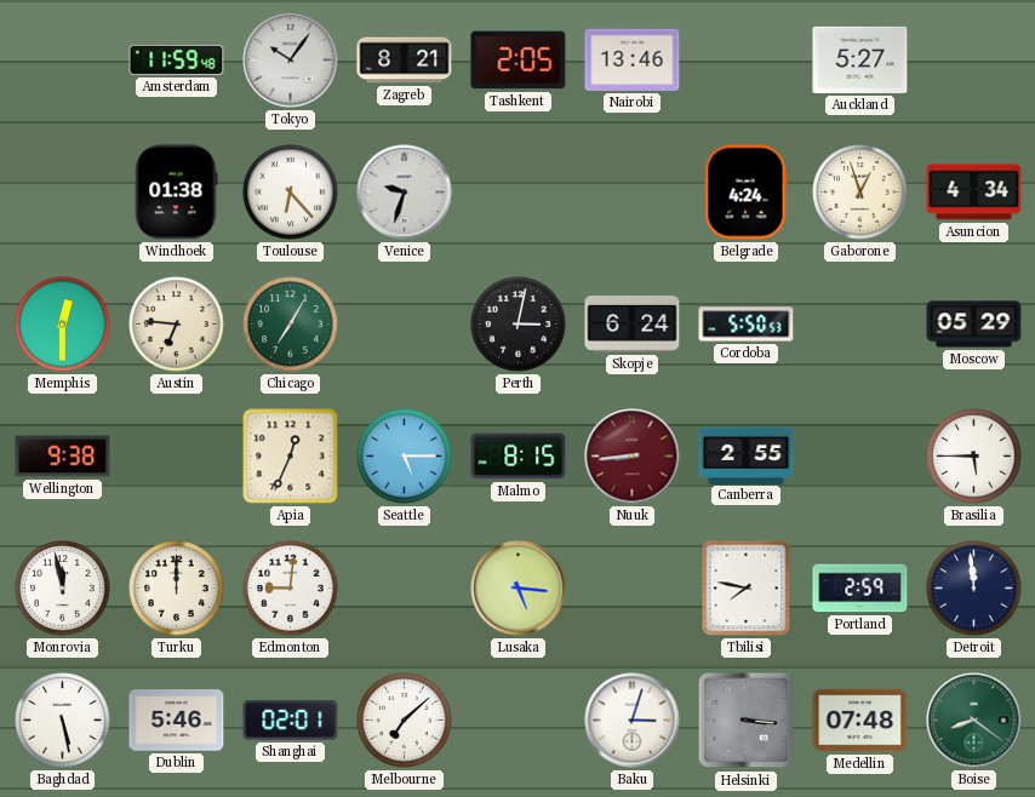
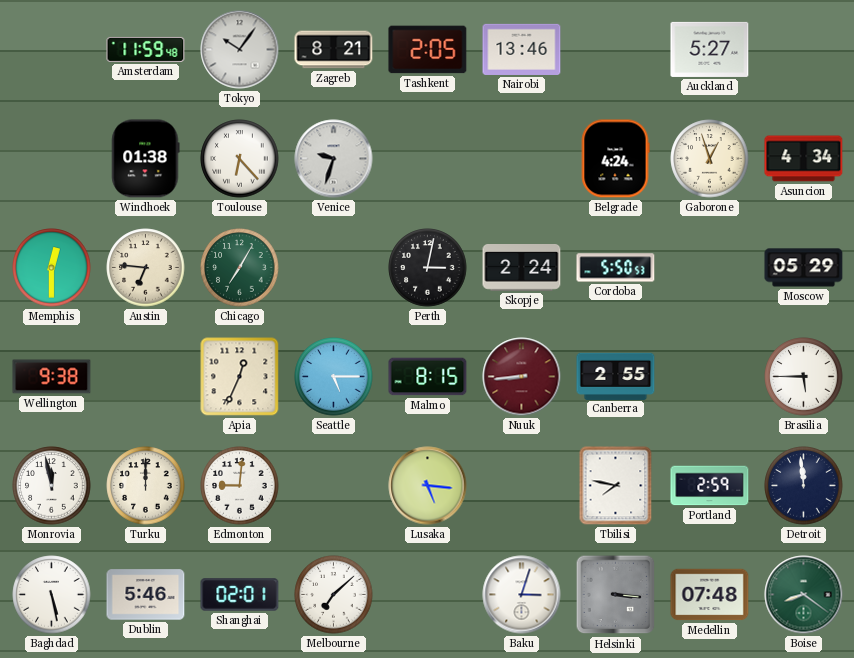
Skopje: 6:24 -> 2:24
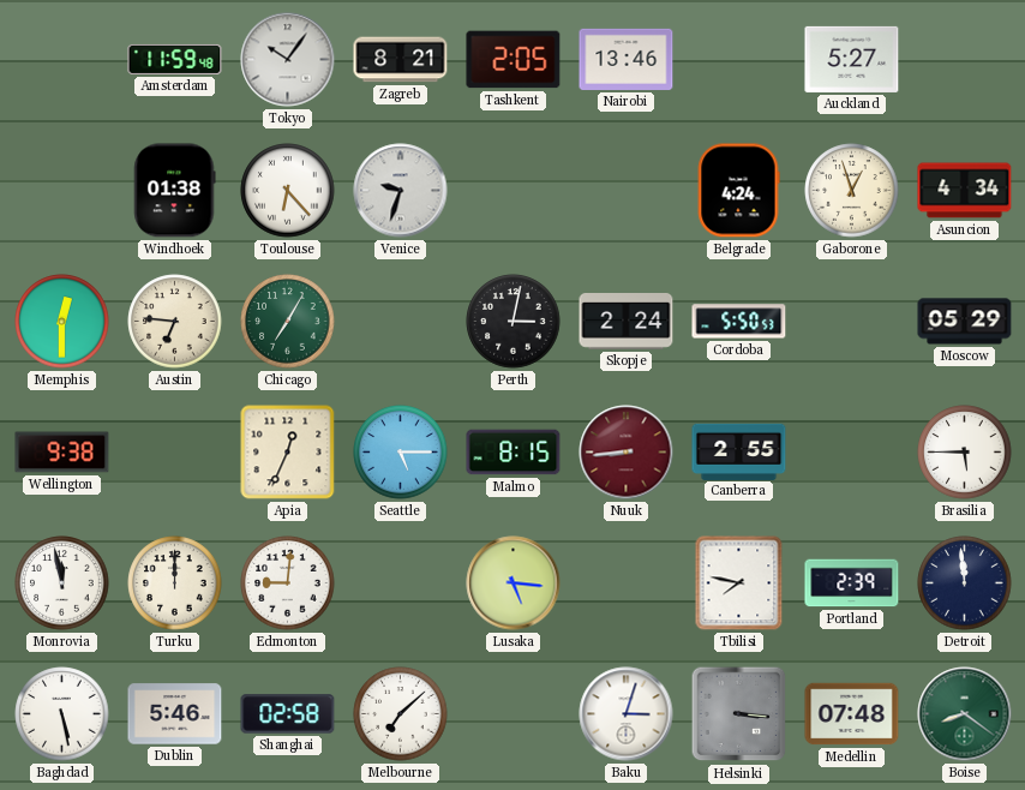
Portland: 2:59 -> 2:39
Shanghai: 02:01 -> 02:58
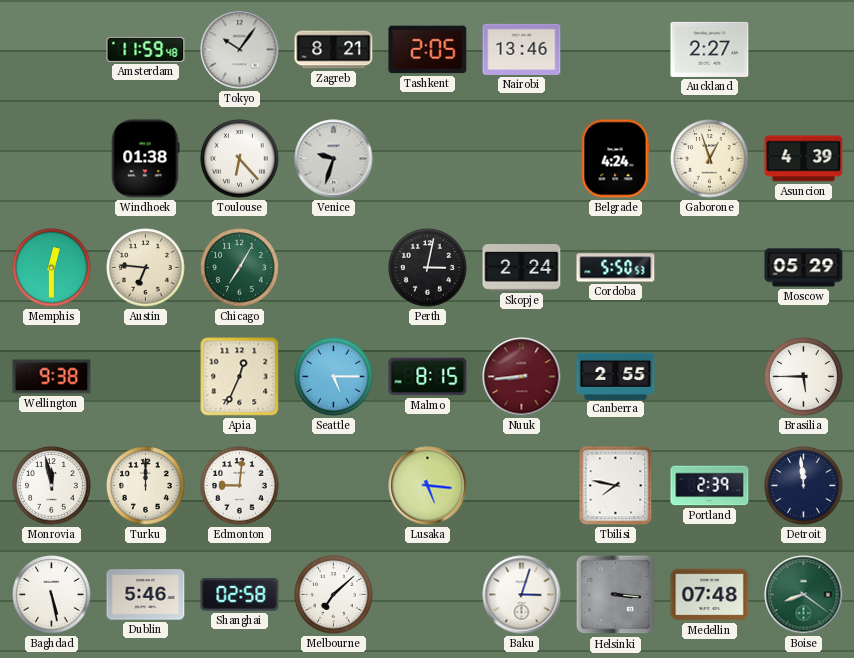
Auckland: 5:27 -> 2:27
Asuncion: 4:34 -> 4:39
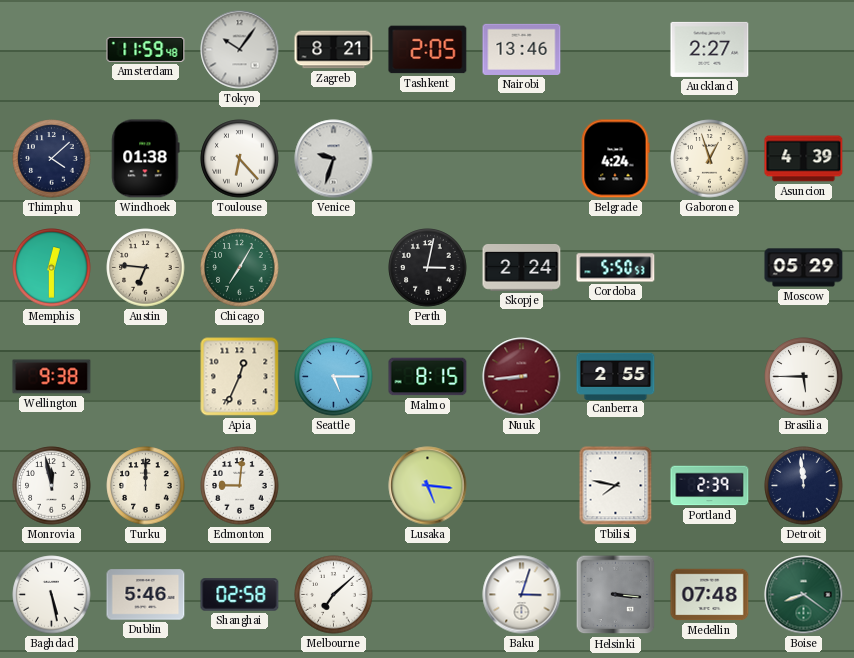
Thimphu: none -> 4:08
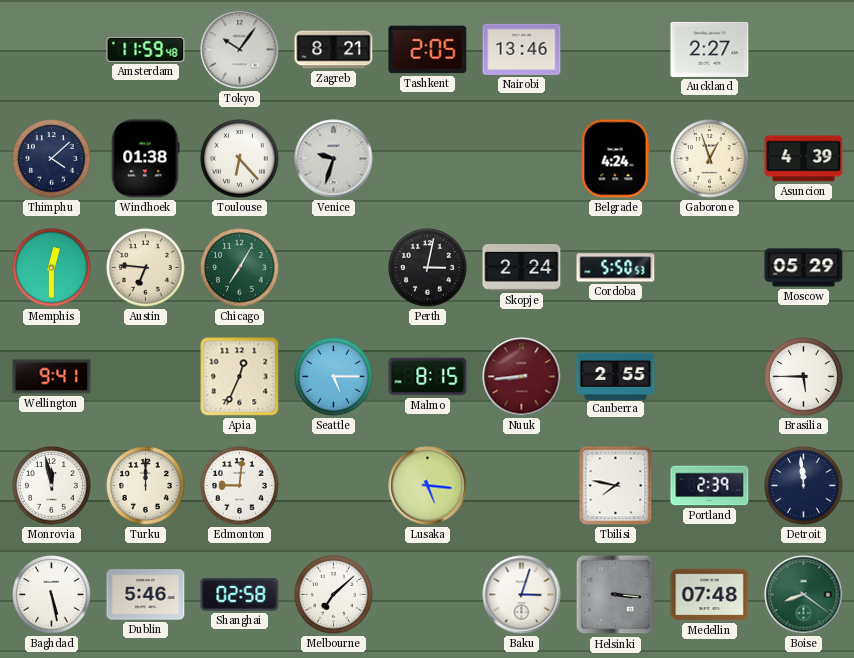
Wellington: 9:38 -> 9:41
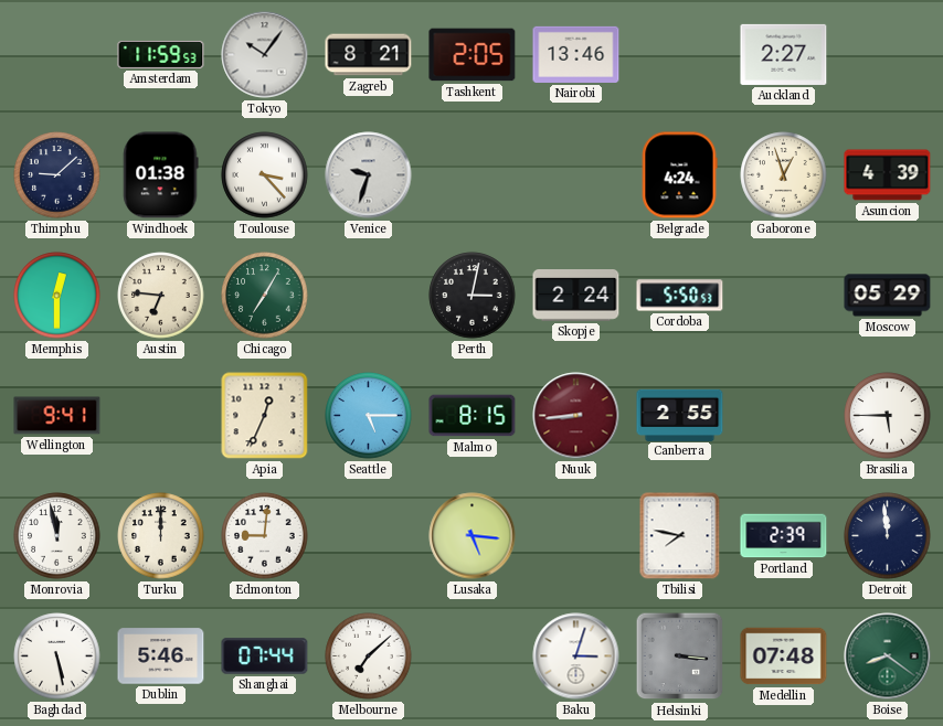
Amsterdam: 11:59:48 -> 11:59:53
Thimphu: 4:08 -> 9:08
Toulouse: 6:23 -> 3:23
Shanghai: 02:58 -> 07:44
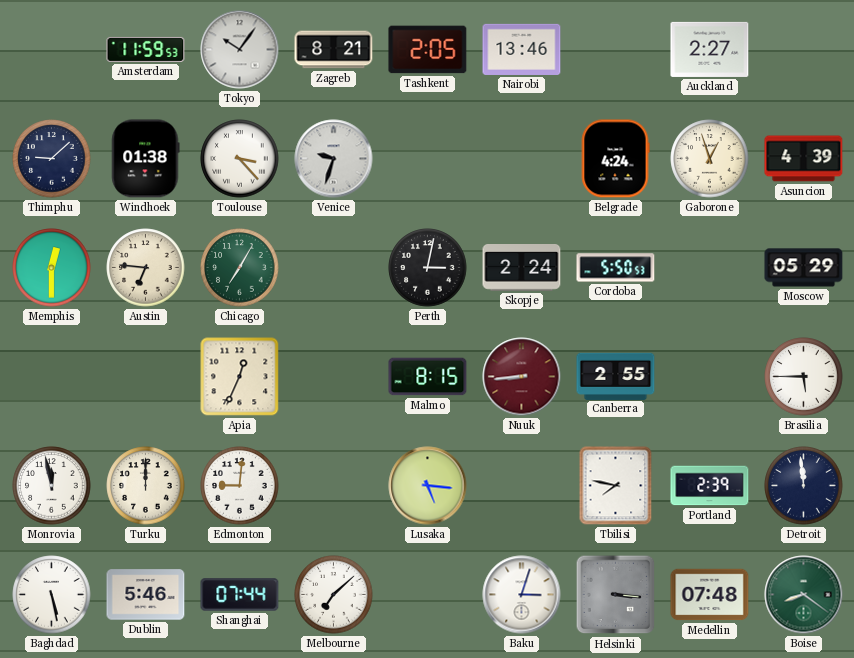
Wellington: 9:41 -> none
Seattle: 5:15 -> none
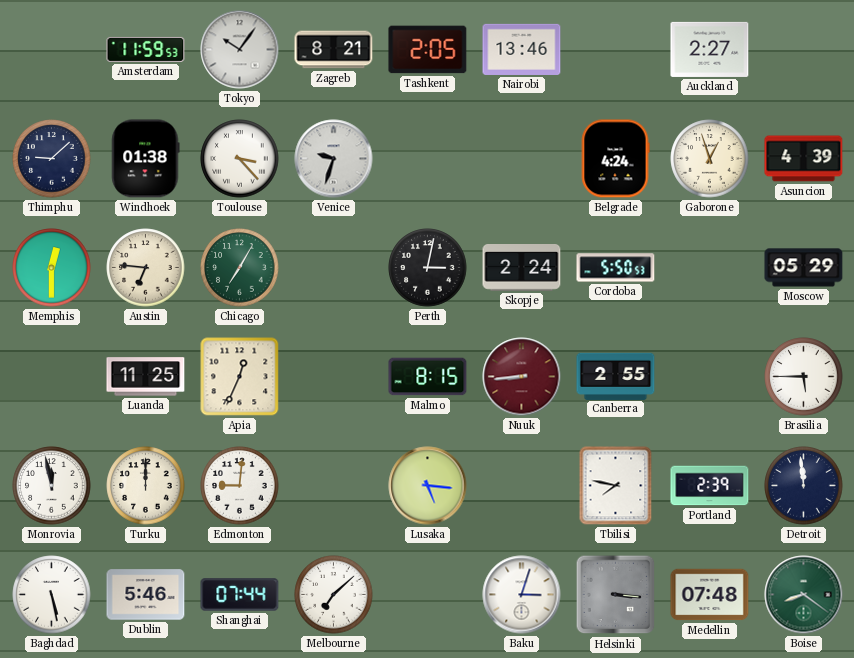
Luanda: none -> 11:25
